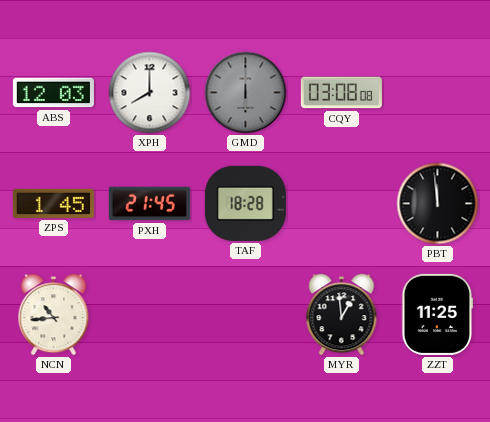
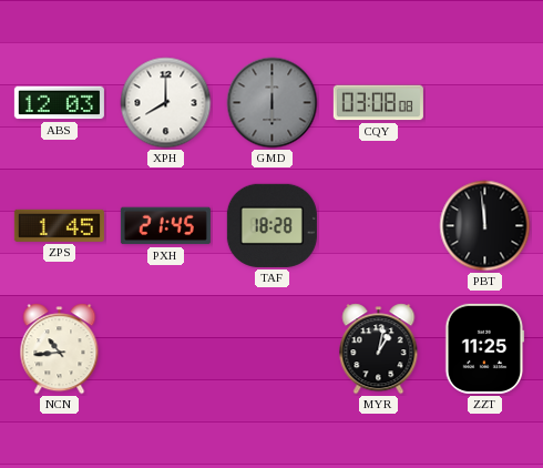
MYR: 12:59 -> 1:02
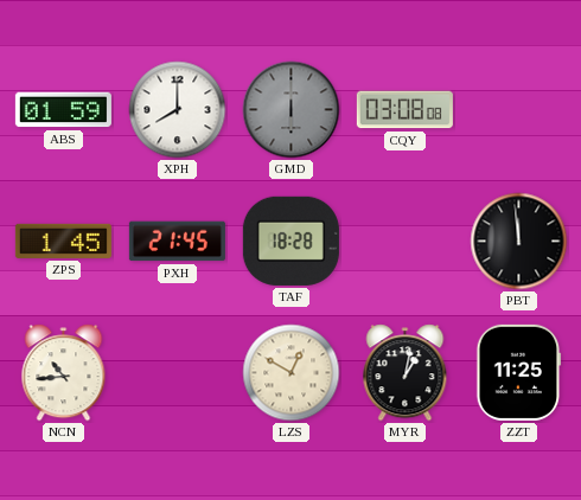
ABS: 12:03 -> 01:59
LZS: none -> 12:50
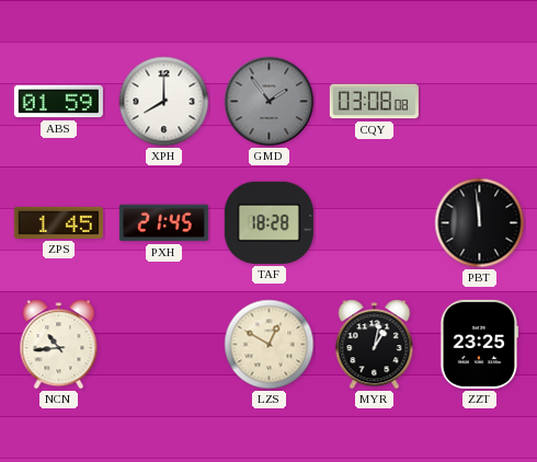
GMD: 6:00 -> 1:54
ZZT: 11:25 -> 23:25
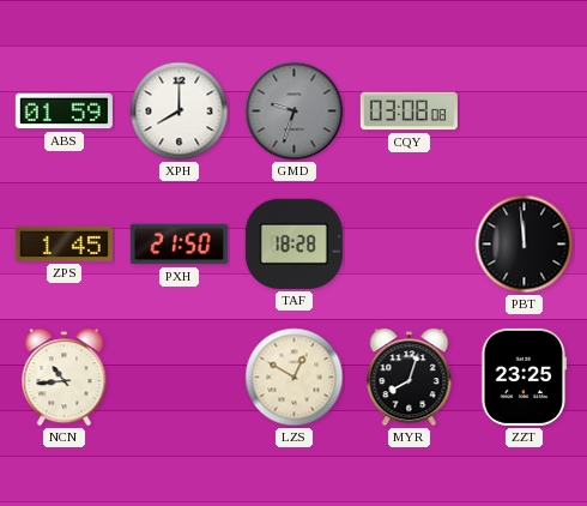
GMD: 1:54 -> 9:33
PXH: 21:45 -> 21:50
MYR: 1:02 -> 8:03
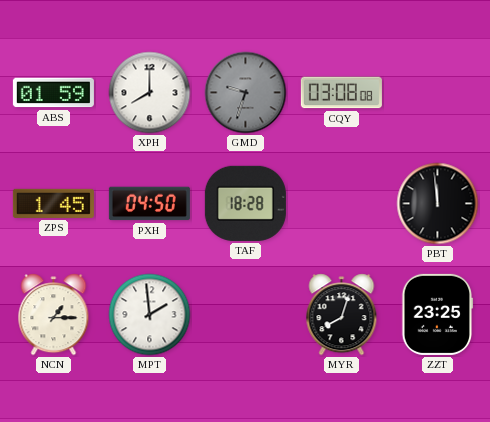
PXH: 21:50 -> 04:50
NCN: 10:44 -> 1:15
MPT: none -> 1:59
LZS: 12:50 -> none
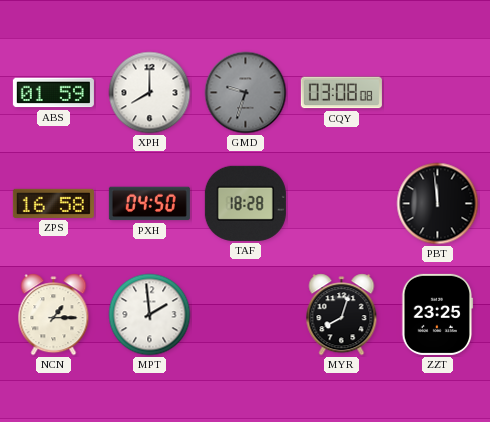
ZPS: 1:45 -> 16:58
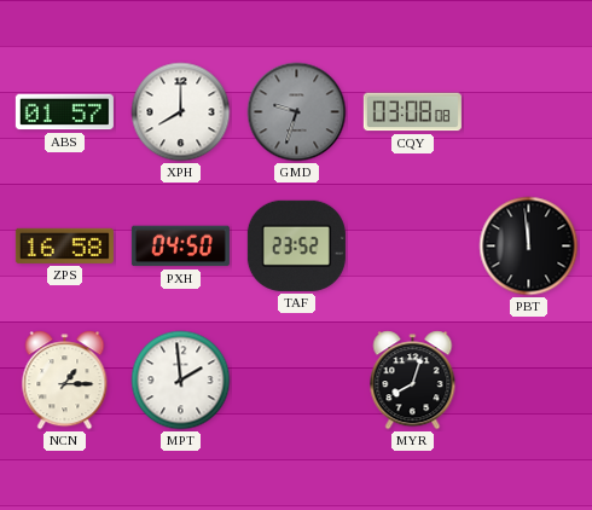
ABS: 01:59 -> 01:57
TAF: 18:28 -> 23:52
ZZT: 23:25 -> none
